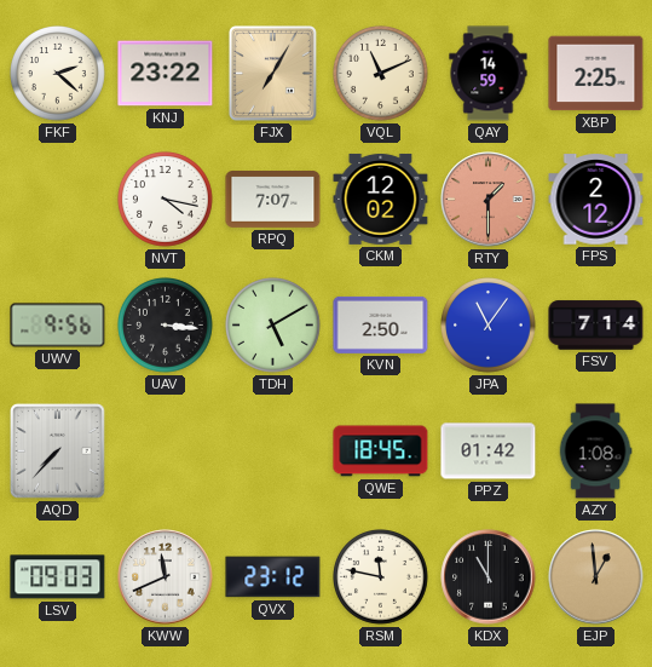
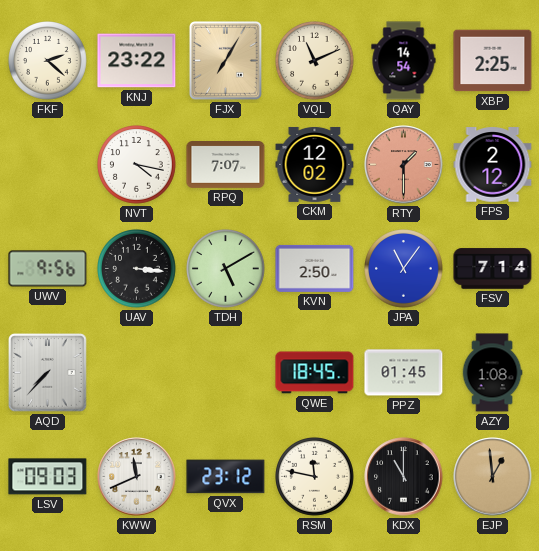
QAY: 14:59 -> 14:54
PPZ: 01:42 -> 01:45
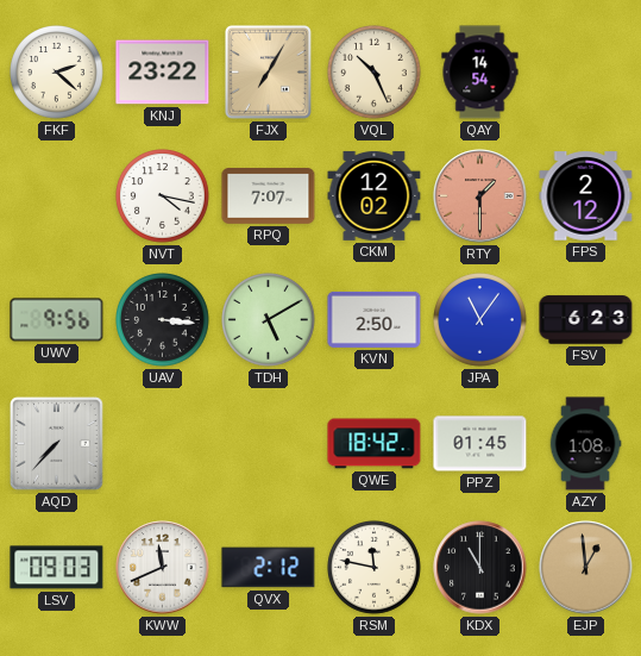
VQL: 11:11 -> 10:26
XBP: 2:25 -> none
FSV: 7:14 -> 6:23
QWE: 18:45 -> 18:42
QVX: 23:12 -> 2:12
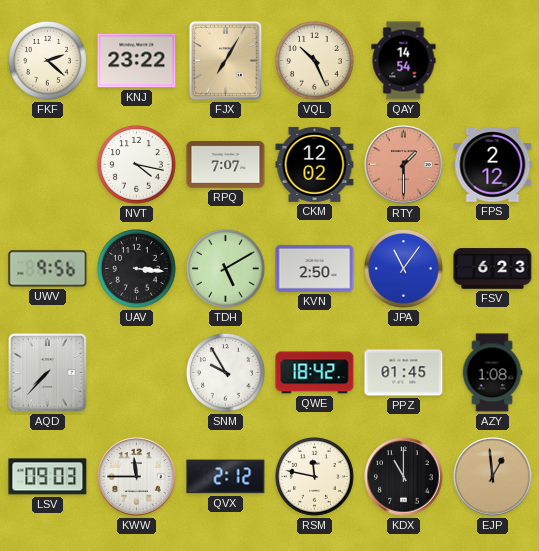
SNM: none -> 9:55
KWW: 11:41 -> 11:45
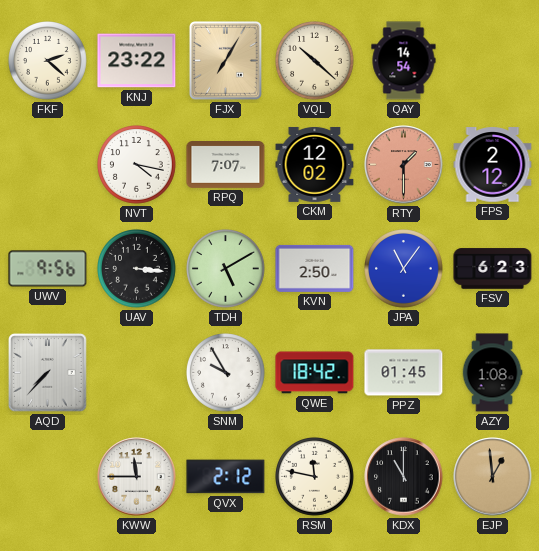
VQL: 10:26 -> 10:22
LSV: 09:03 -> none
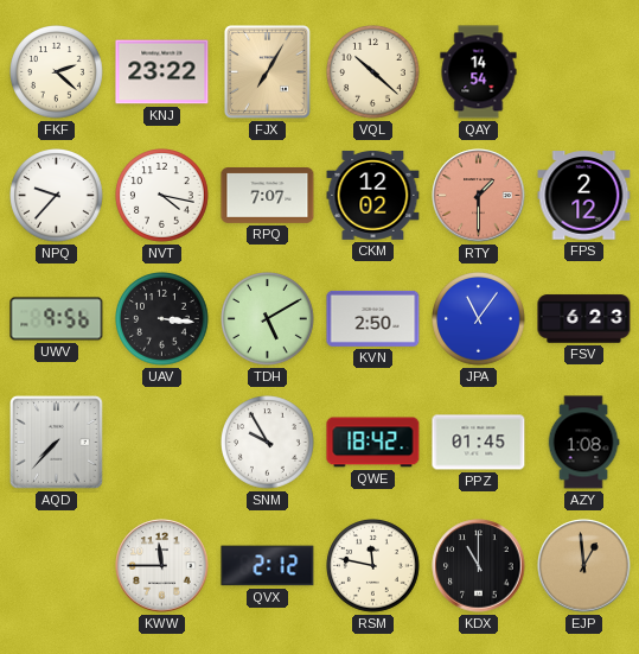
NPQ: none -> 9:37
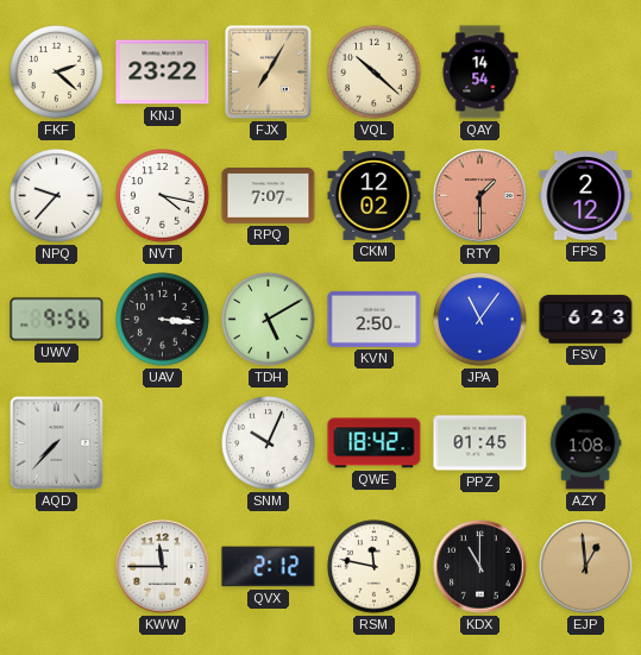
SNM: 9:55 -> 10:04
